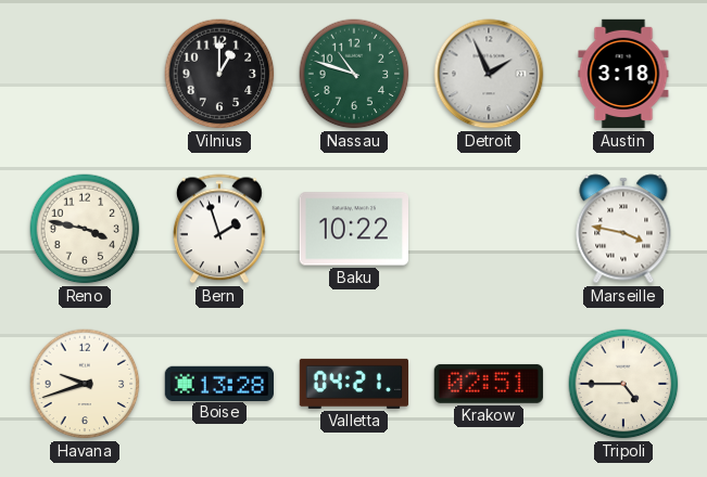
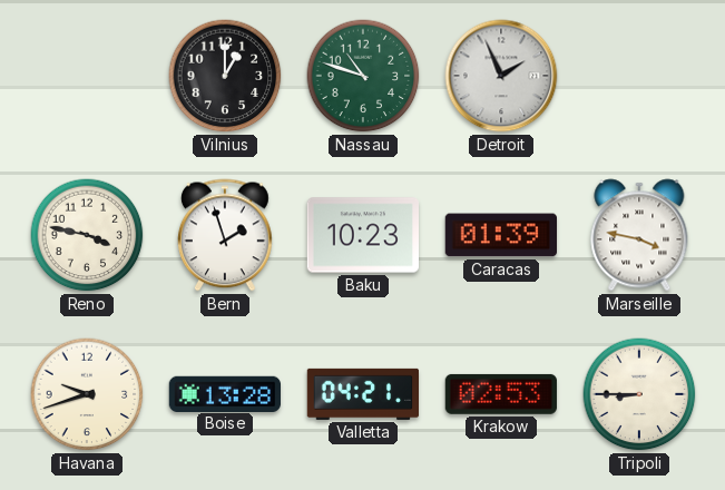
Austin: 3:18 -> none
Baku: 10:22 -> 10:23
Caracas: none -> 01:39
Krakow: 02:51 -> 02:53
Tripoli: 4:45 -> 8:45
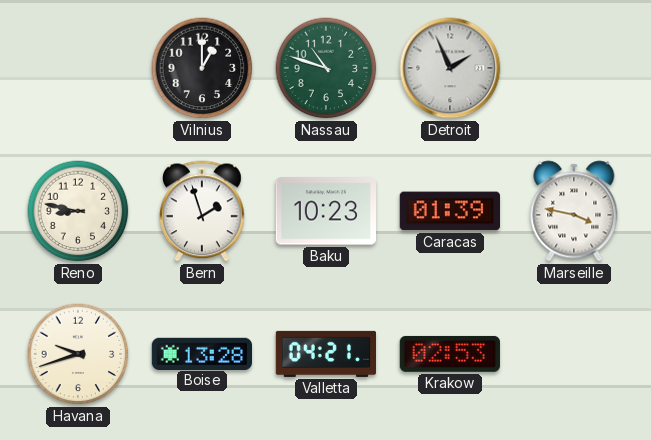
Reno: 3:47 -> 8:47
Tripoli: 8:45 -> none
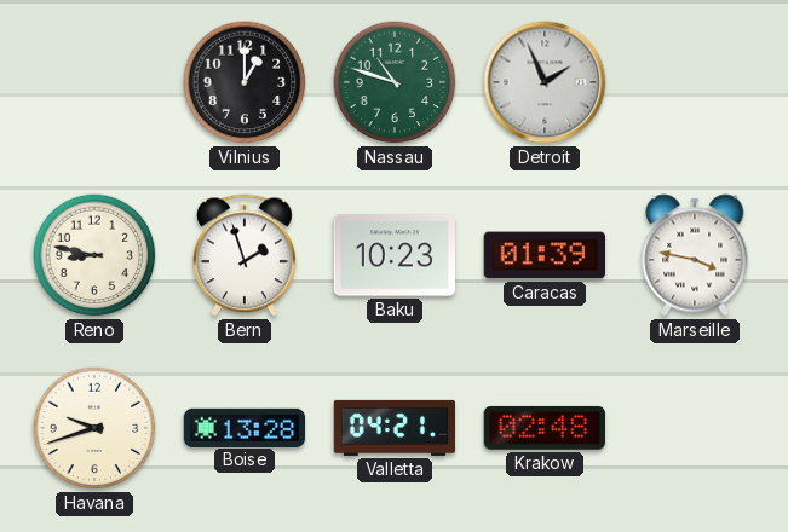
Krakow: 02:53 -> 02:48
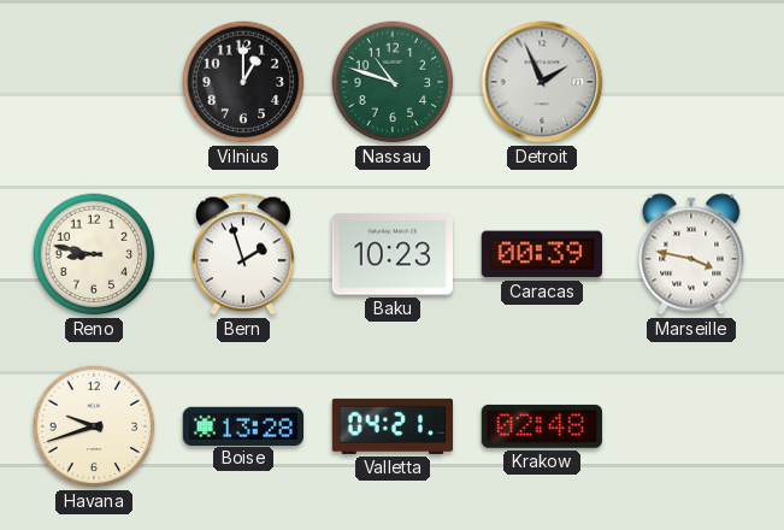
Caracas: 01:39 -> 00:39
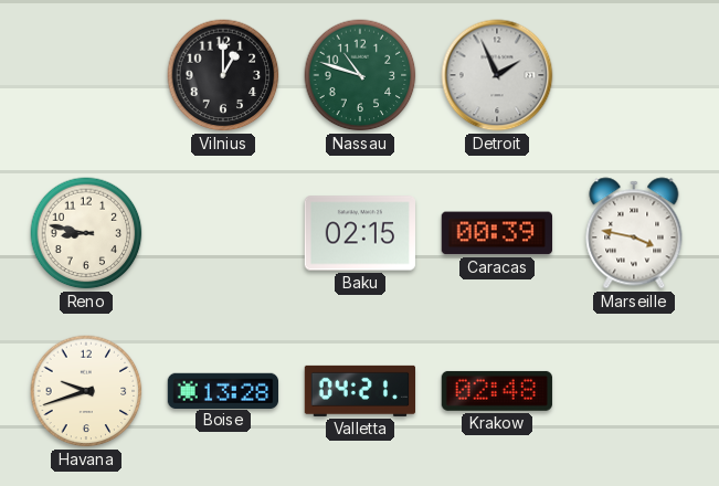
Bern: 1:57 -> none
Baku: 10:23 -> 02:15
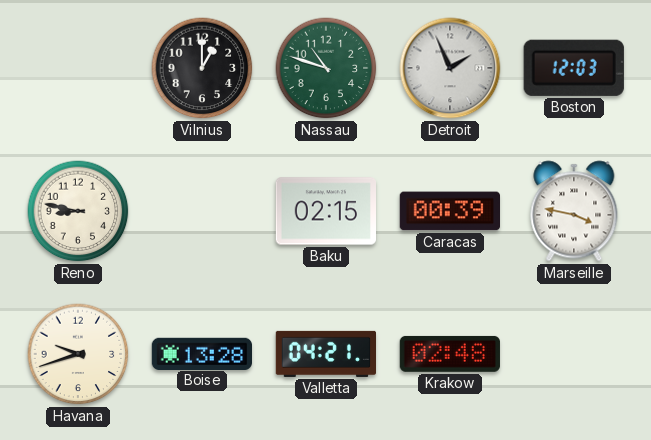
Boston: none -> 12:03
